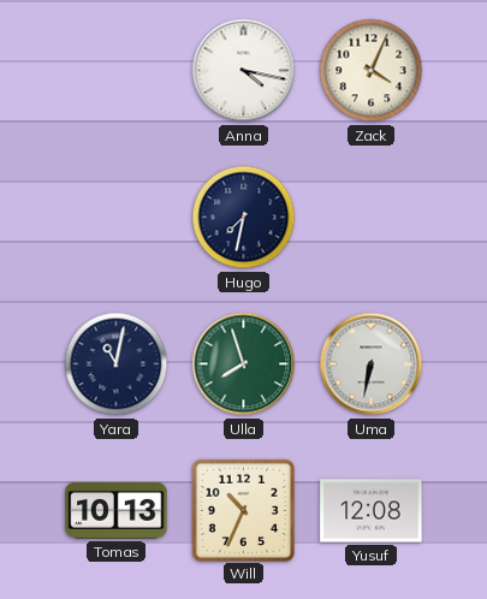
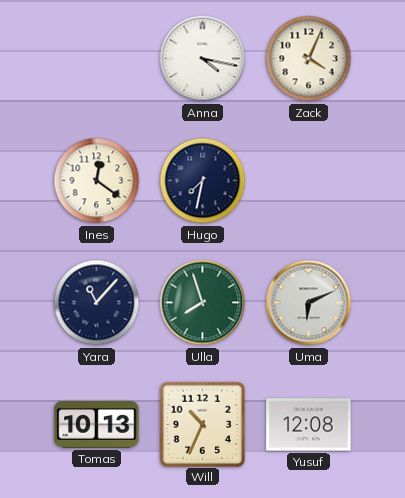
Ines: none -> 12:21
Yara: 11:02 -> 11:07
Uma: 6:32 -> 6:11
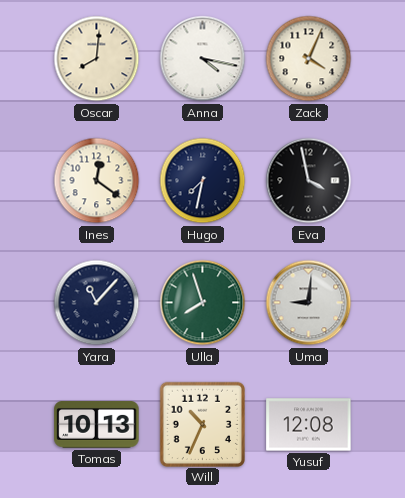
Oscar: none -> 8:01
Eva: none -> 3:58
Uma: 6:11 -> 9:01
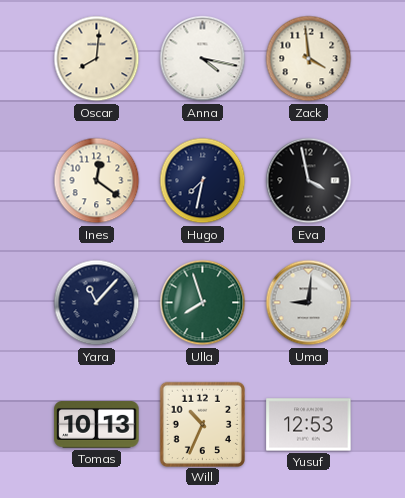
Zack: 4:04 -> 3:59
Yusuf: 12:08 -> 12:53
